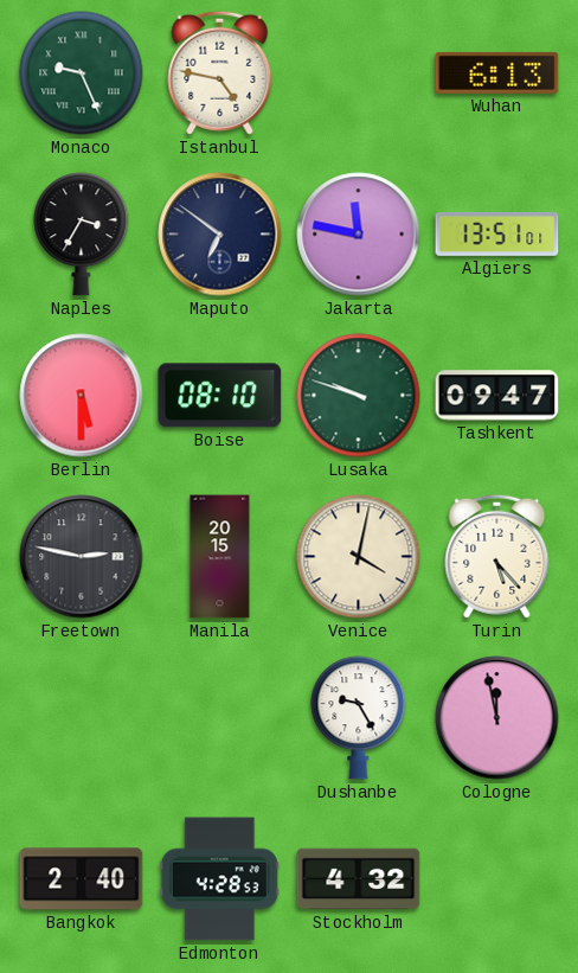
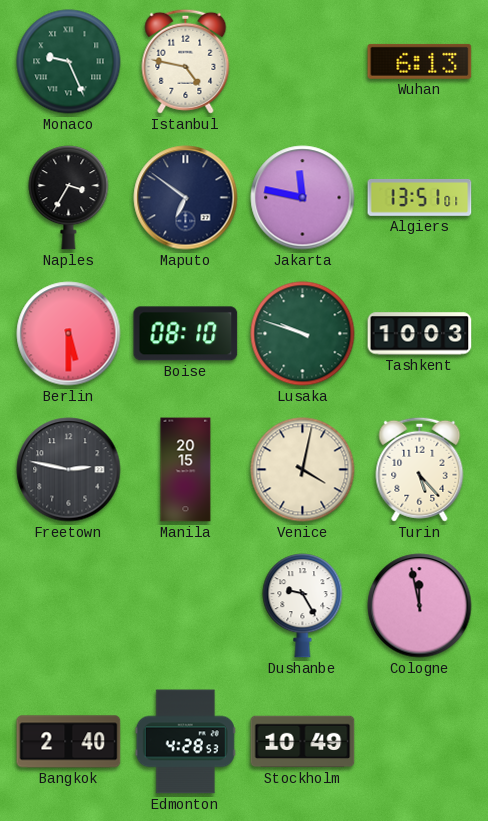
Tashkent: 09:47 -> 10:03
Stockholm: 4:32 -> 10:49
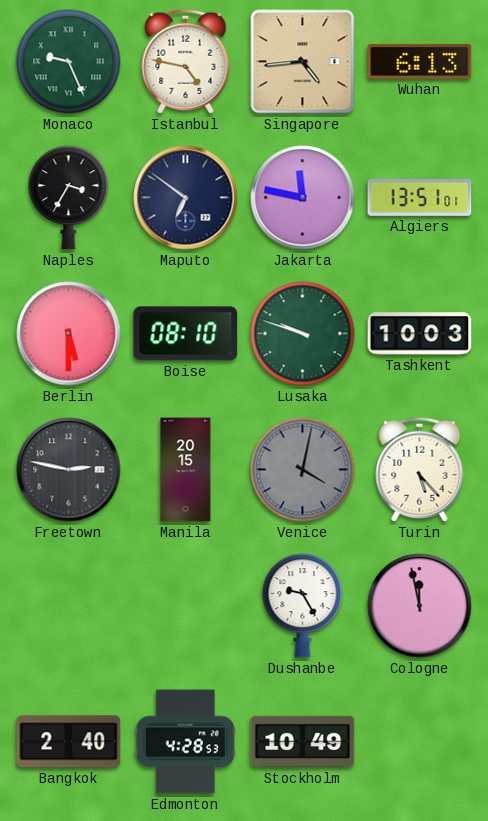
Singapore: none -> 4:44
Venice dial: cream -> grey
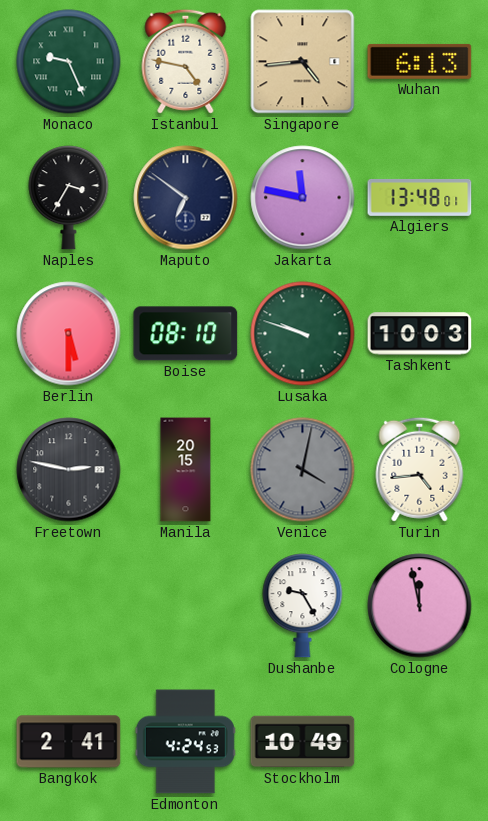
Algiers: 13:51 -> 13:48
Turin: 5:23 -> 4:44
Bangkok: 2:40 -> 2:41
Edmonton: 4:28 -> 4:24
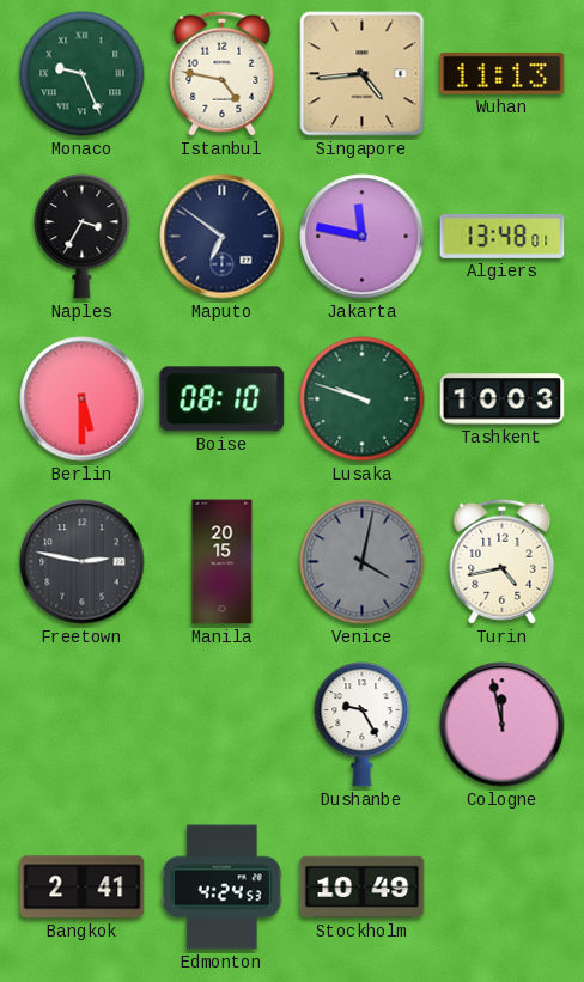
Wuhan: 6:13 -> 11:13
Turin: 4:44 -> 4:43
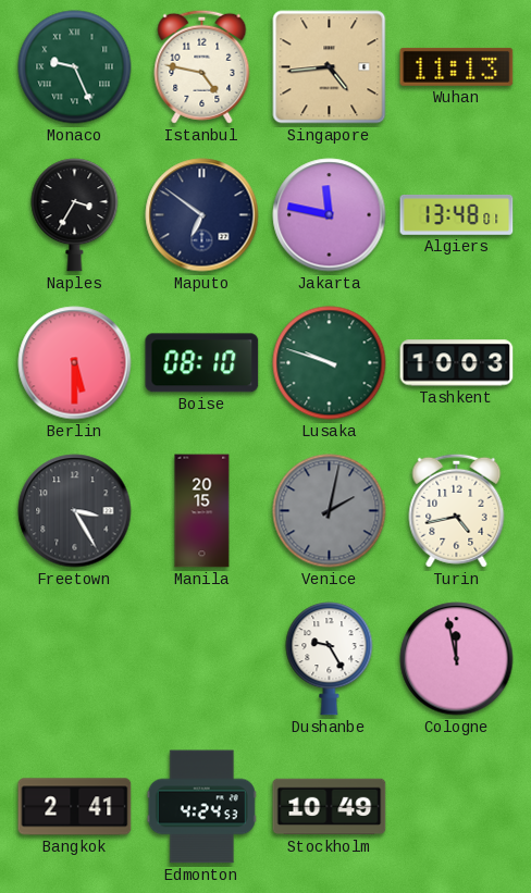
Freetown: 2:47 -> 3:25
Venice: 4:02 -> 2:02
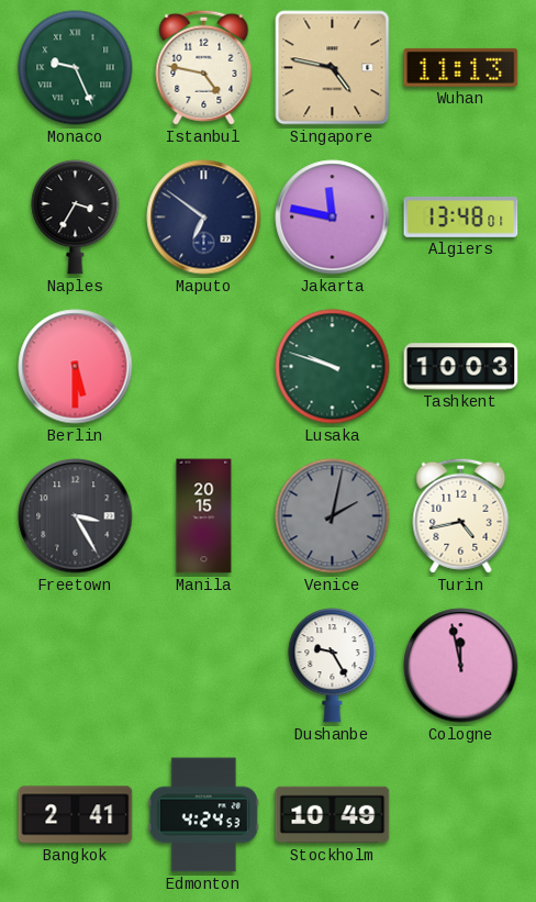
Singapore: 4:44 -> 4:47
Boise: 08:10 -> none
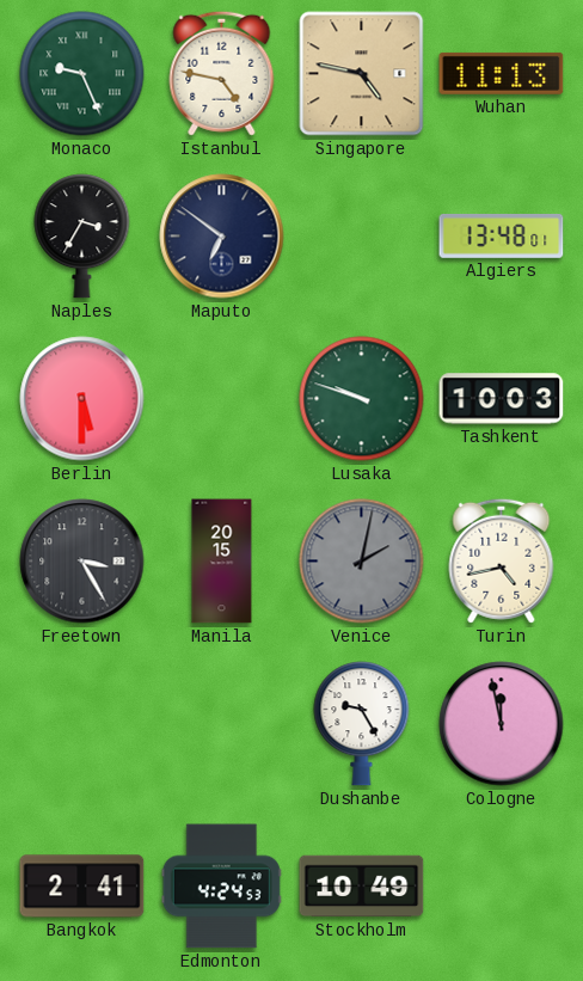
Jakarta: 11:47 -> none
